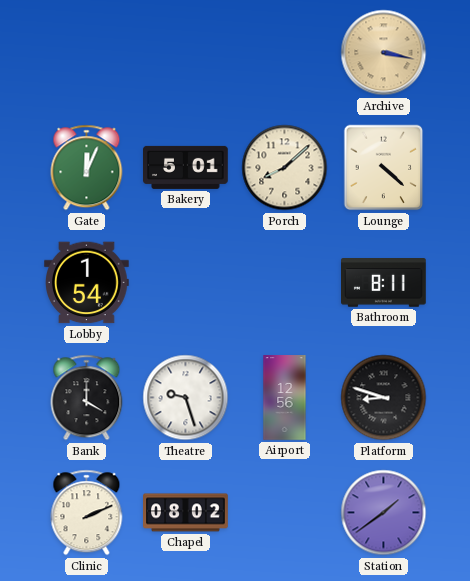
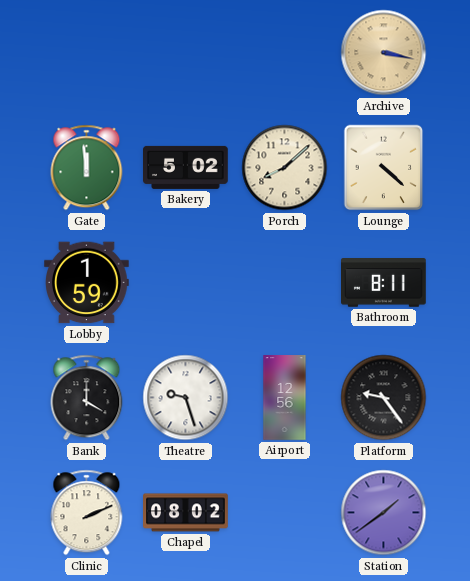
Gate: 12:04 -> 11:59
Bakery: 5:01 -> 5:02
Lobby: 1:54 -> 1:59
Platform: 8:48 -> 9:24
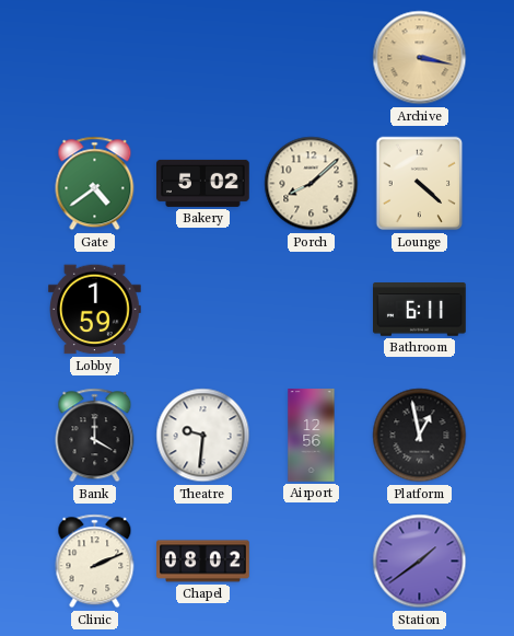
Gate: 11:59 -> 4:39
Bathroom: 8:11 -> 6:11
Theatre: 9:27 -> 9:31
Platform: 9:24 -> 12:58
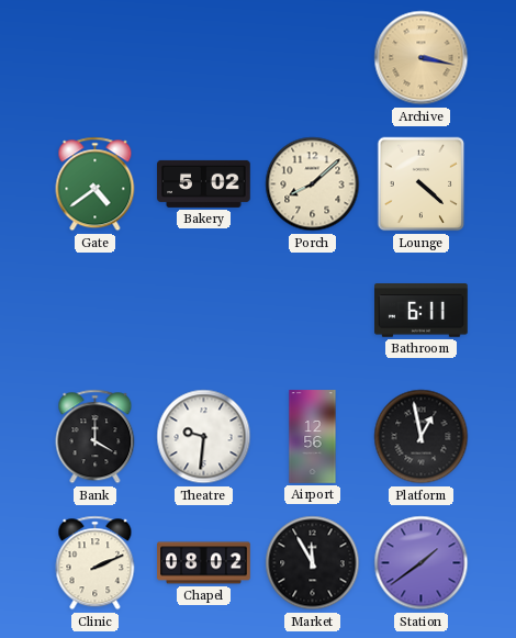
Lobby: 1:59 -> none
Market: none -> 11:55
